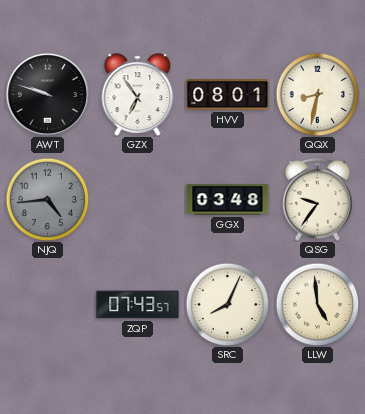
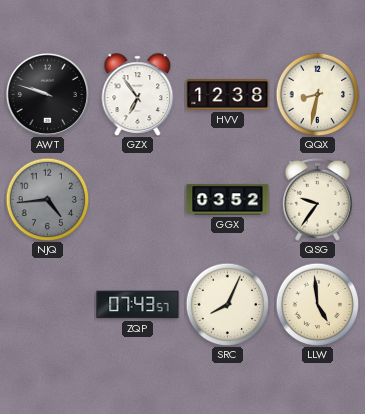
HVV: 08:01 -> 12:38
GGX: 03:48 -> 03:52
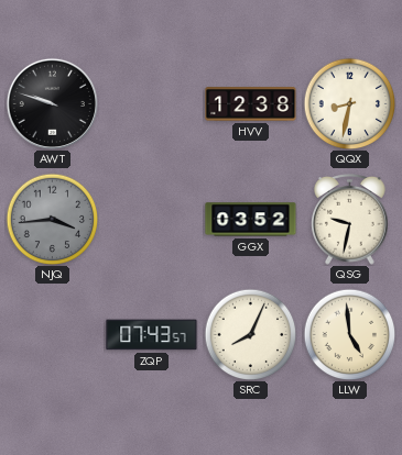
GZX: 6:54 -> none
NJQ: 4:44 -> 3:44
QSG: 9:36 -> 9:32
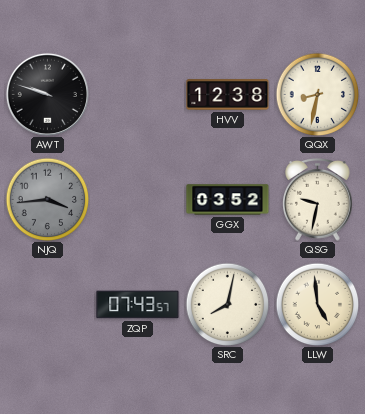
SRC: 8:04 -> 8:02
